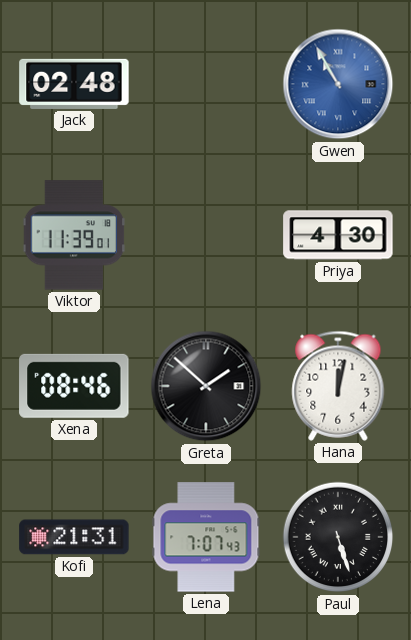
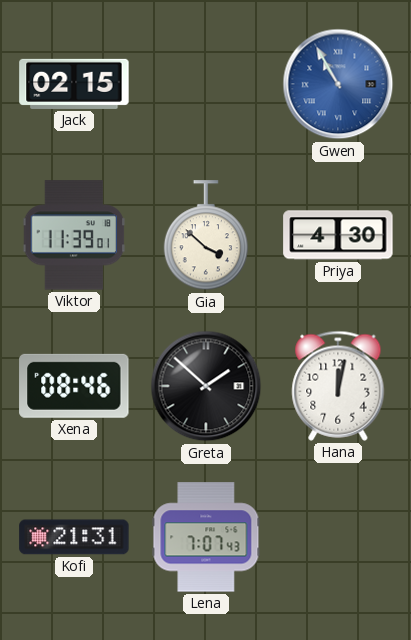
Jack: 02:48 -> 02:15
Gia: none -> 3:52
Paul: 5:27 -> none
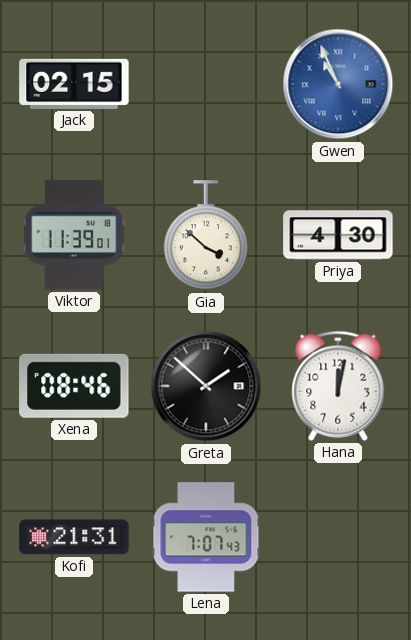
Gwen: 10:55 -> 10:56
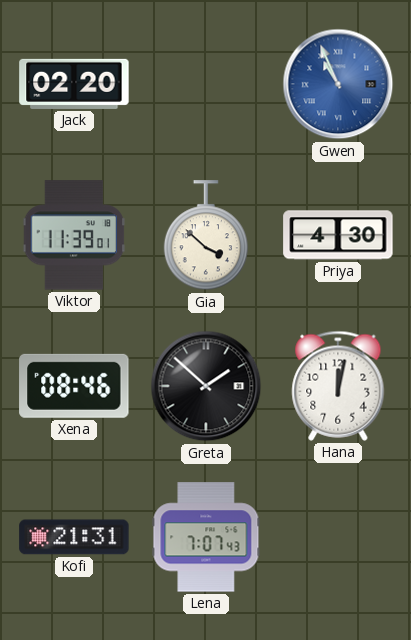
Jack: 02:15 -> 02:20
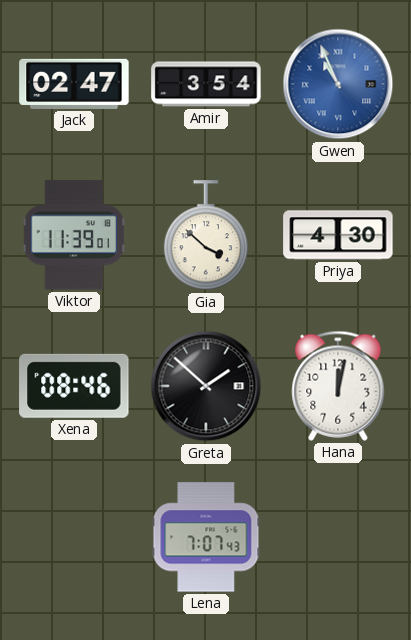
Jack: 02:20 -> 02:47
Amir: none -> 3:54
Kofi: 21:31 -> none
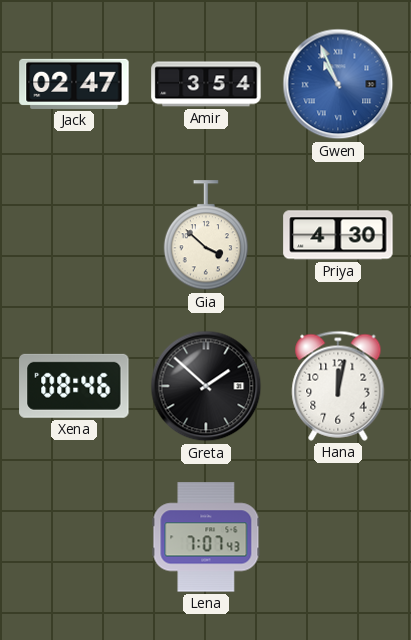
Viktor: 11:39 -> none
